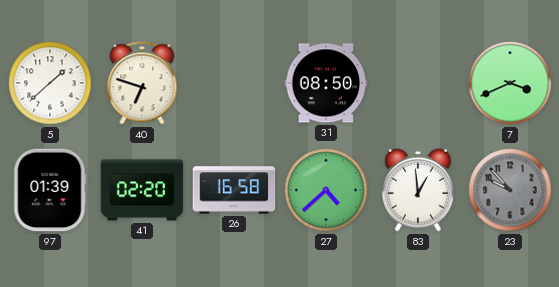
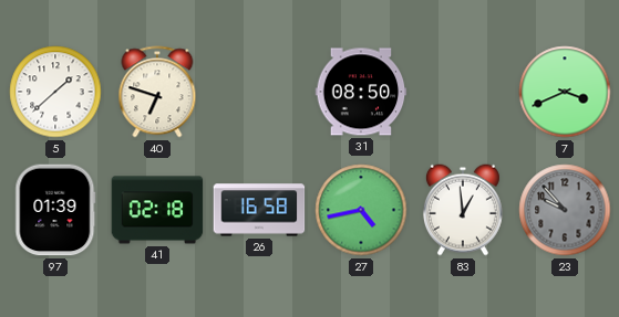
41: 02:20 -> 02:18
27: 4:38 -> 4:43
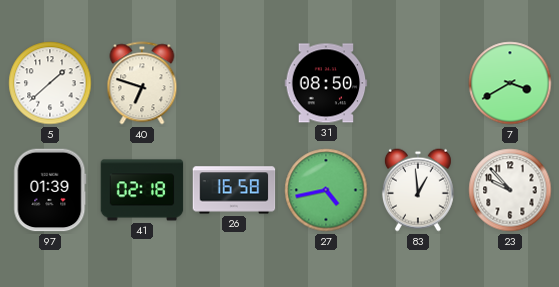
7: 3:41 -> 3:40
23 dial: grey -> white
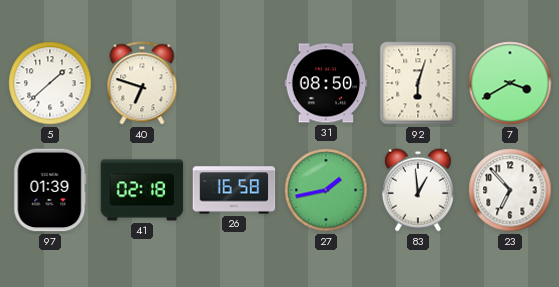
92: none -> 6:03
27: 4:43 -> 1:43
23: 9:53 -> 6:53
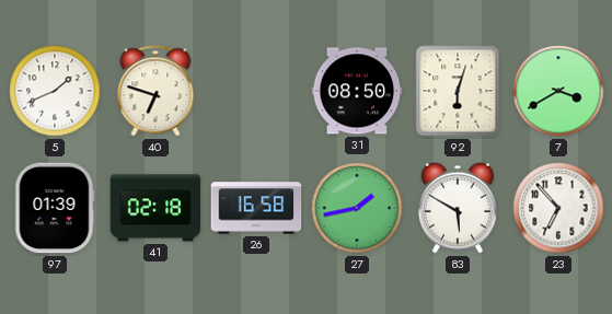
5: 1:38 -> 1:41
83: 12:59 -> 5:50
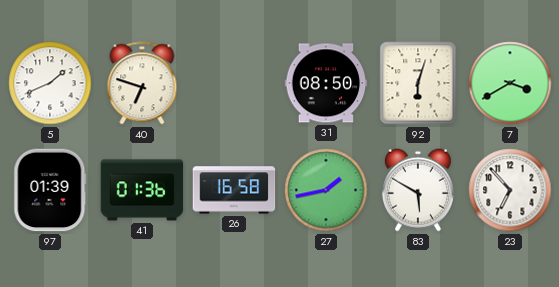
41: 02:18 -> 01:36
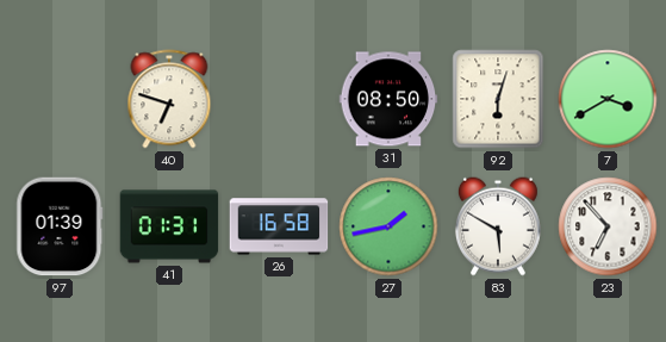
5: 1:41 -> none
41: 01:36 -> 01:31
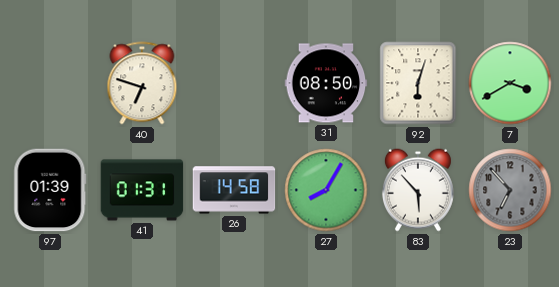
26: 16:58 -> 14:58
27: 1:43 -> 8:05
83: 5:50 -> 5:53
23 dial: white -> grey
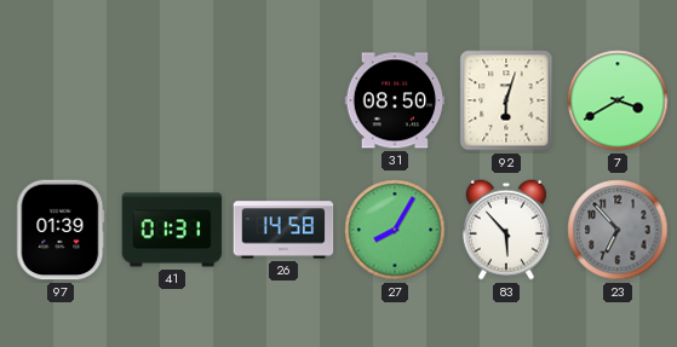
40: 6:48 -> none
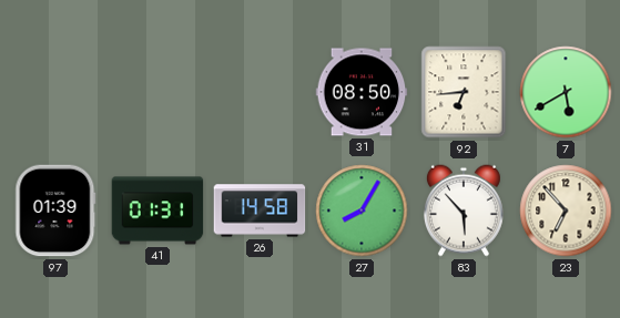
92: 6:03 -> 6:44
7: 3:40 -> 5:40
23 dial: grey -> cream
